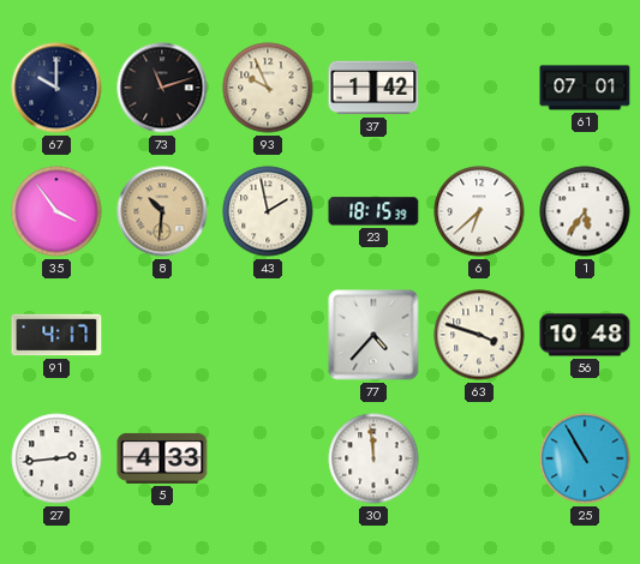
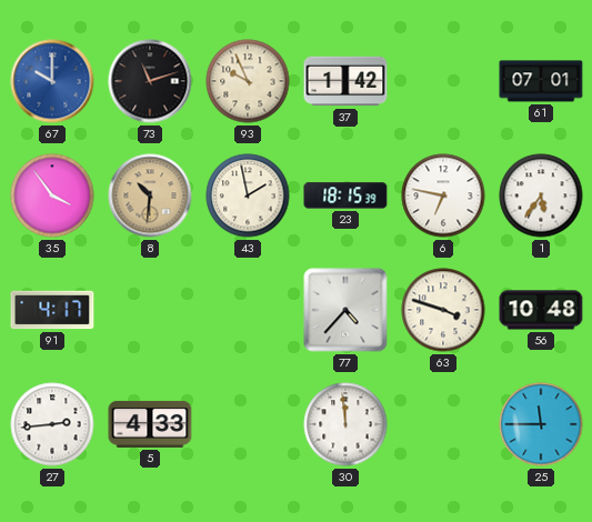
67 dial: navy -> blue
6: 6:38 -> 6:47
25: 10:55 -> 11:45
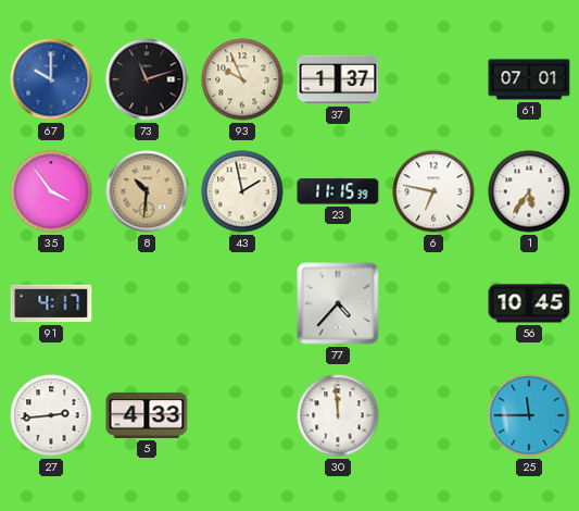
37: 1:42 -> 1:37
23: 18:15 -> 11:15
63: 3:48 -> none
56: 10:48 -> 10:45
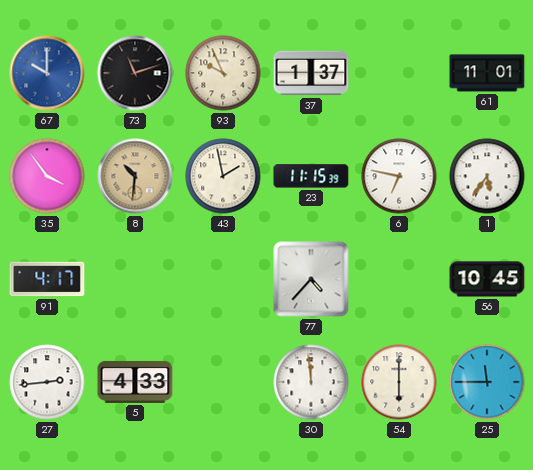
61: 07:01 -> 11:01
54: none -> 6:00
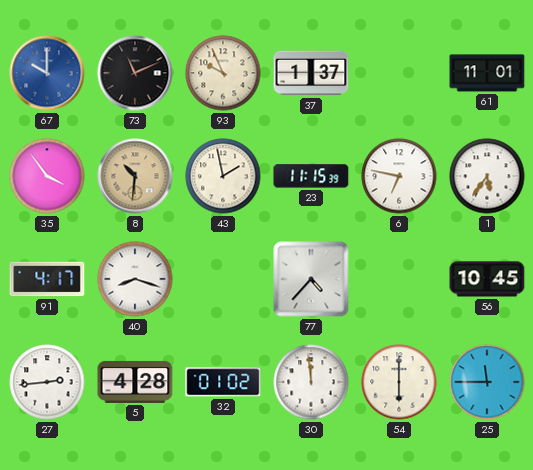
73: 11:12 -> 11:11
40: none -> 8:18
5: 4:33 -> 4:28
32: none -> 01:02
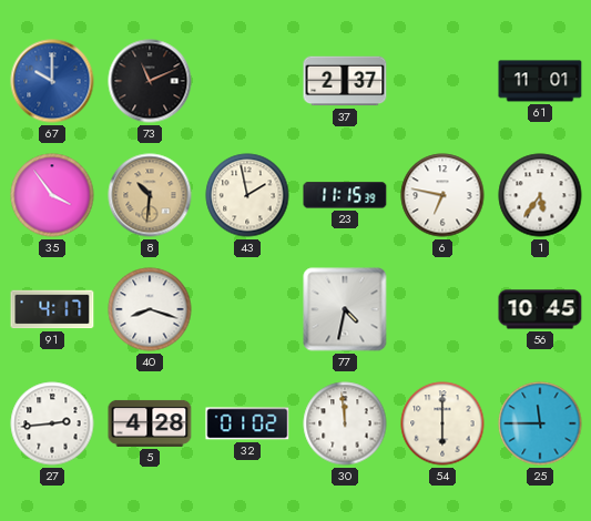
93: 9:56 -> none
37: 1:37 -> 2:37
77: 4:37 -> 4:32
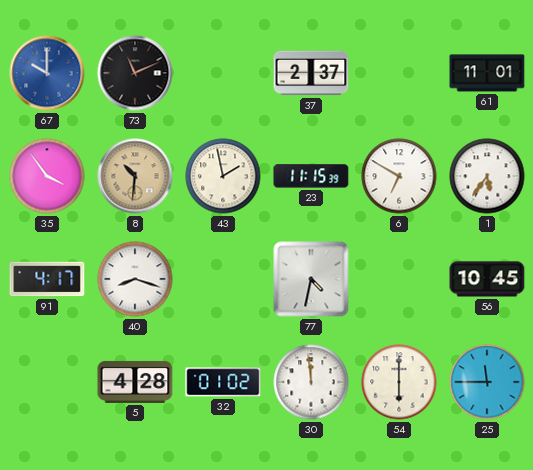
6: 6:47 -> 6:50
27: 2:44 -> none
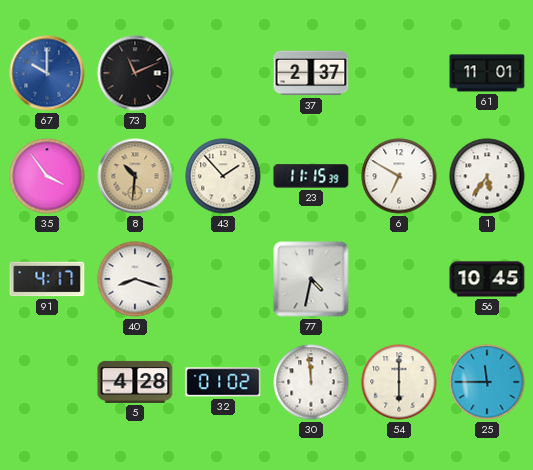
43: 1:58 -> 1:53
